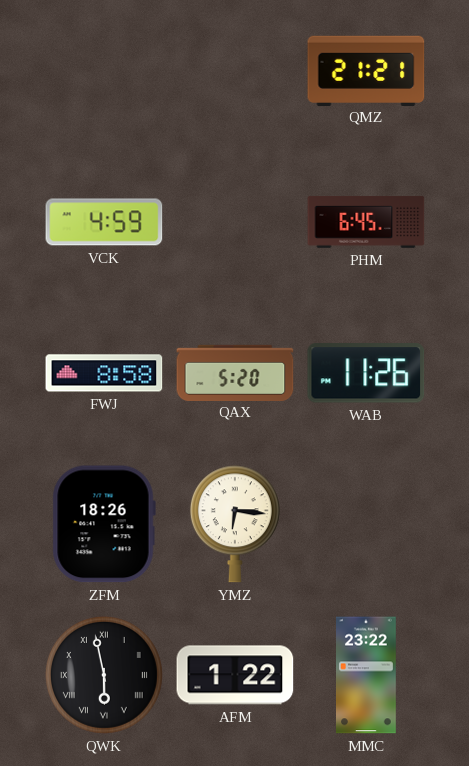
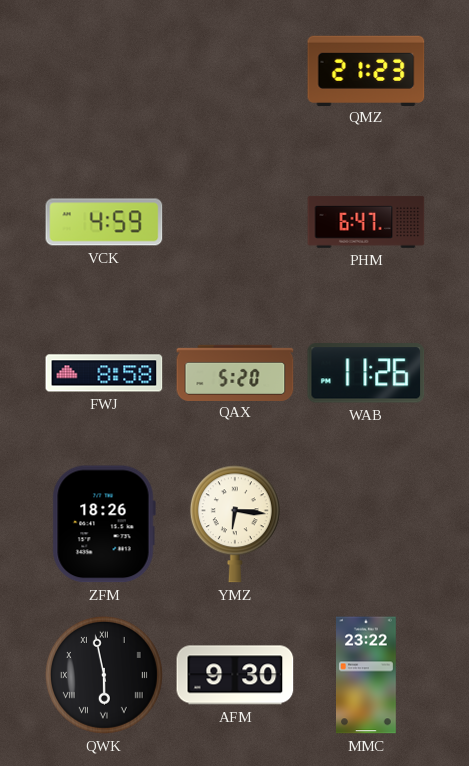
QMZ: 21:21 -> 21:23
PHM: 6:45 -> 6:47
AFM: 1:22 -> 9:30
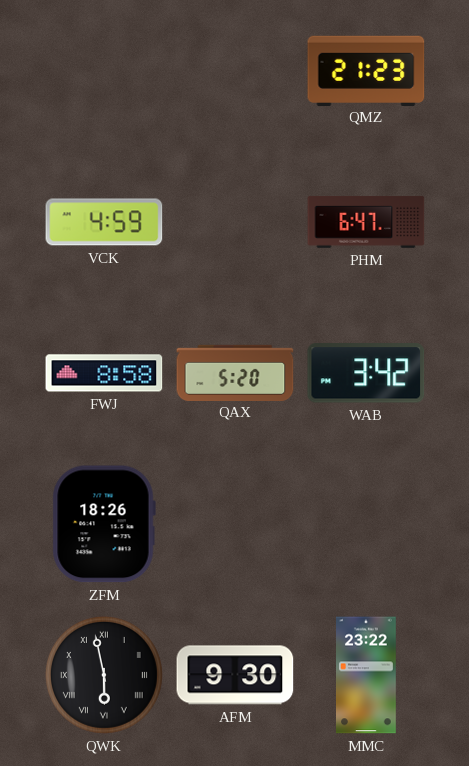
WAB: 11:26 -> 3:42
YMZ: 6:16 -> none
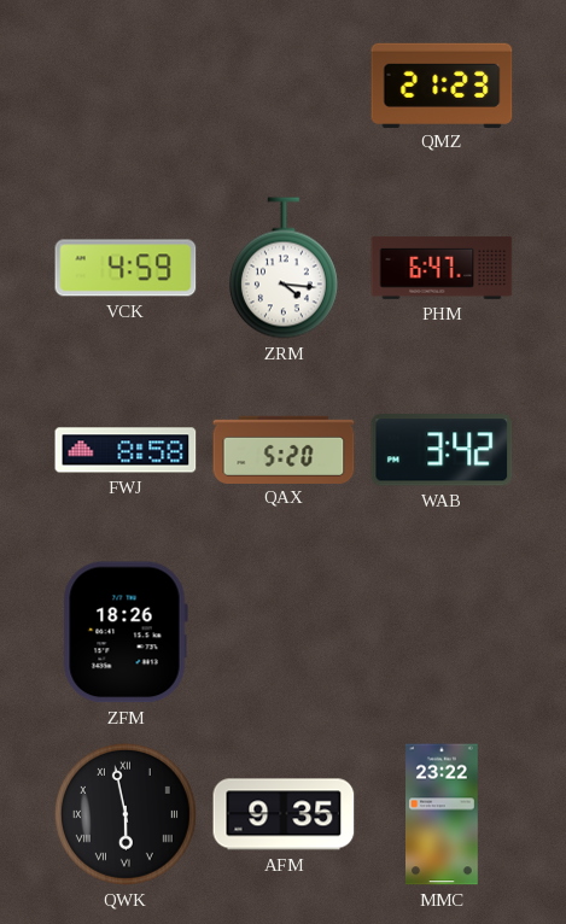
ZRM: none -> 4:16
AFM: 9:30 -> 9:35
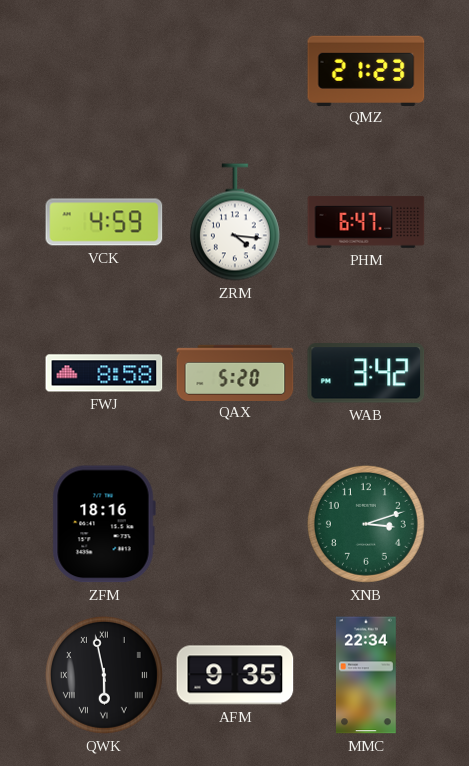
ZFM: 18:26 -> 18:16
XNB: none -> 3:12
MMC: 23:22 -> 22:34
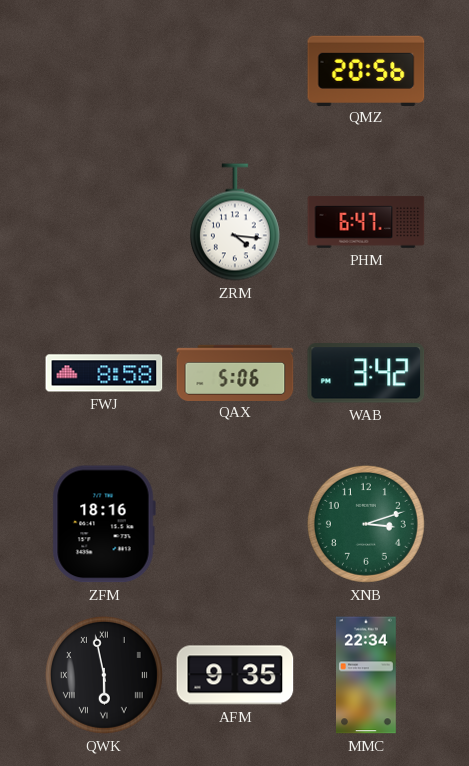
QMZ: 21:23 -> 20:56
VCK: 4:59 -> none
QAX: 5:20 -> 5:06
